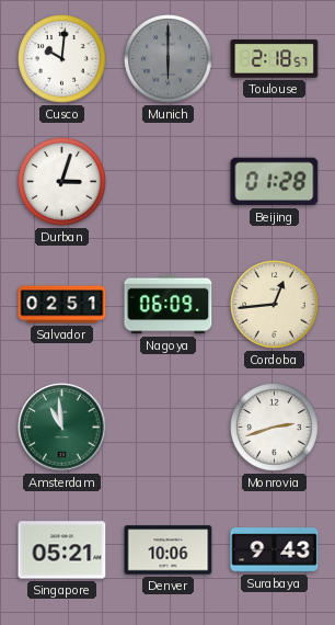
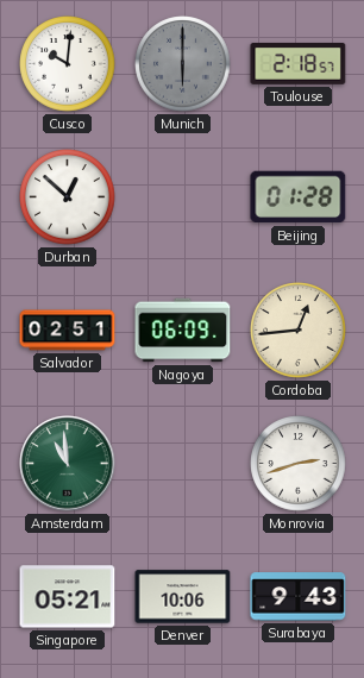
Durban: 3:03 -> 12:52
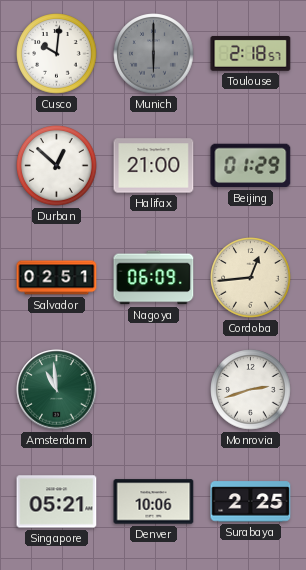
Halifax: none -> 21:00
Beijing: 01:28 -> 01:29
Surabaya: 9:43 -> 2:25
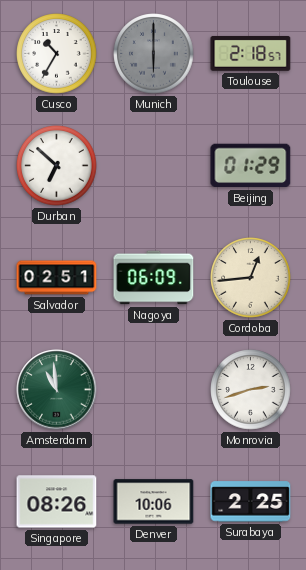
Cusco: 10:01 -> 10:35
Durban: 12:52 -> 6:52
Halifax: 21:00 -> none
Singapore: 05:21 -> 08:26
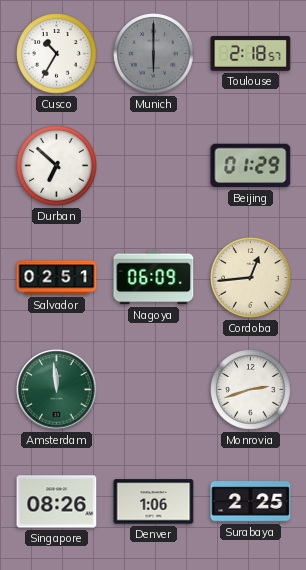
Amsterdam: 10:59 -> 11:59
Denver: 10:06 -> 1:06
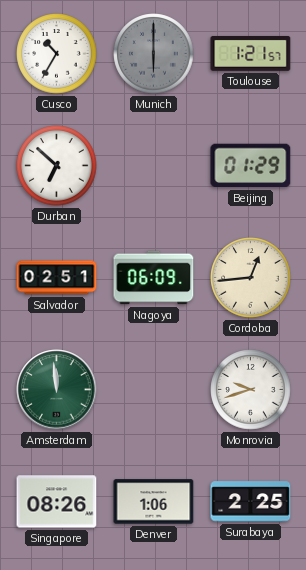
Toulouse: 2:18 -> 1:21
Monrovia: 2:42 -> 9:42
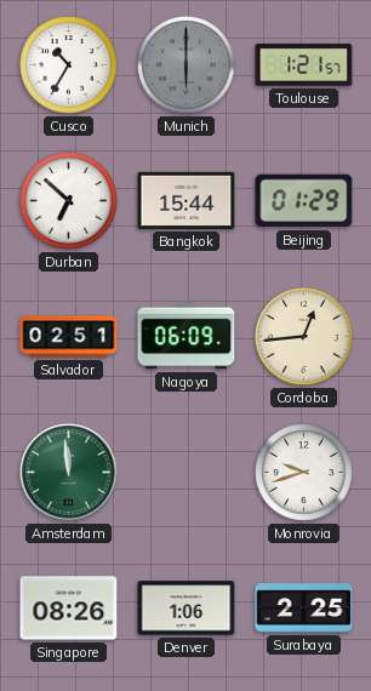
Bangkok: none -> 15:44
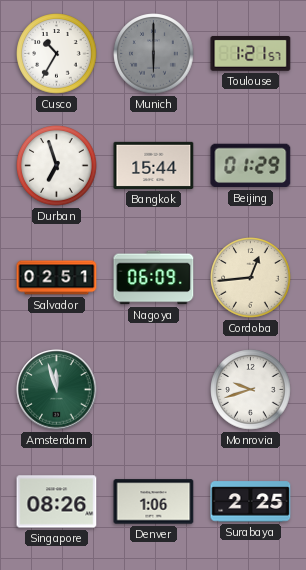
Durban: 6:52 -> 6:57
Amsterdam: 11:59 -> 11:57
